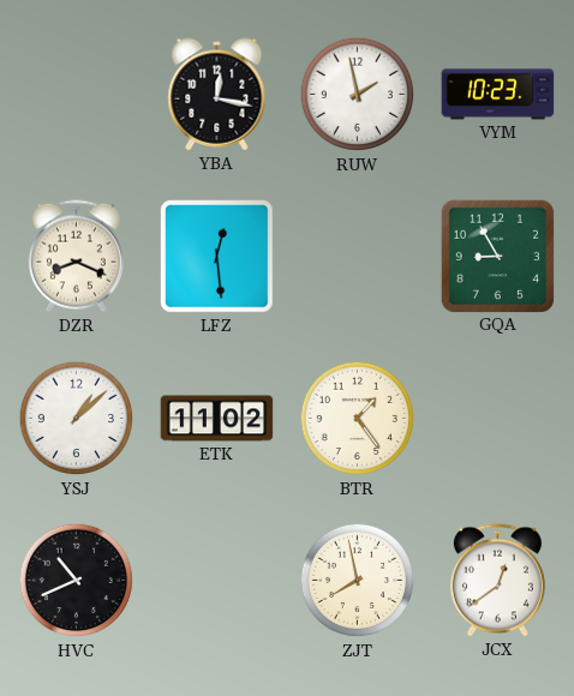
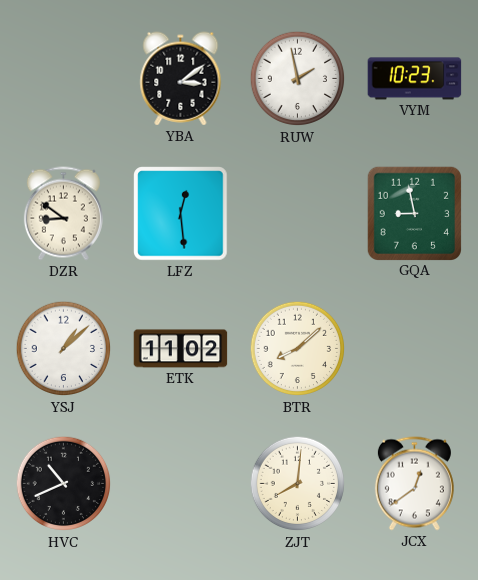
YBA: 12:17 -> 3:09
DZR: 8:19 -> 8:51
GQA: 8:55 -> 8:58
BTR: 1:24 -> 8:08
ZJT: 7:58 -> 8:01
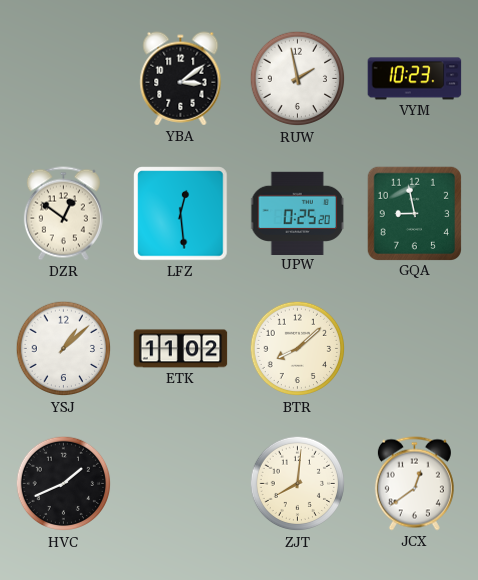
DZR: 8:51 -> 12:51
UPW: none -> 0:25
HVC: 10:41 -> 1:41
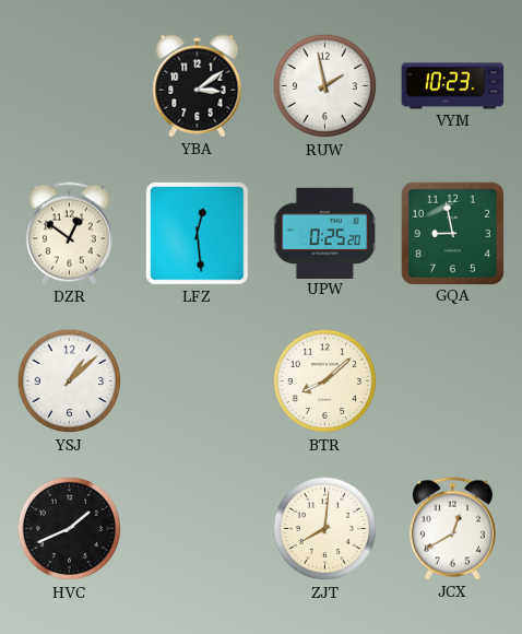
ETK: 11:02 -> none
JCX: 12:39 -> 12:40
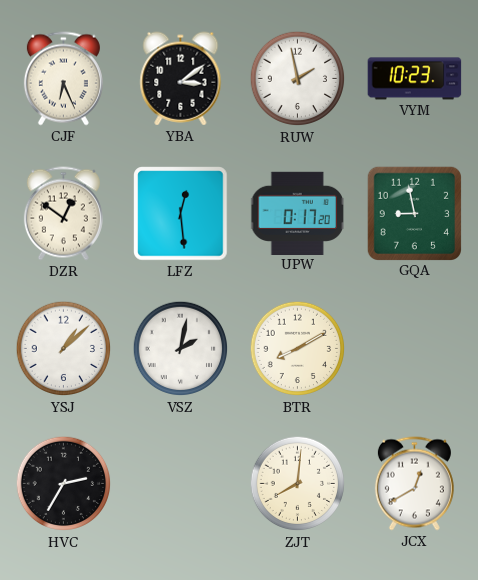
CJF: none -> 6:26
UPW: 0:25 -> 0:17
VSZ: none -> 2:02
BTR: 8:08 -> 8:10
HVC: 1:41 -> 2:35
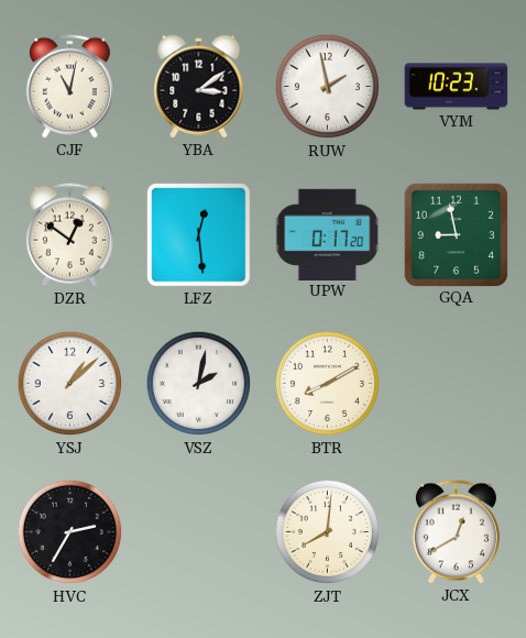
CJF: 6:26 -> 11:02
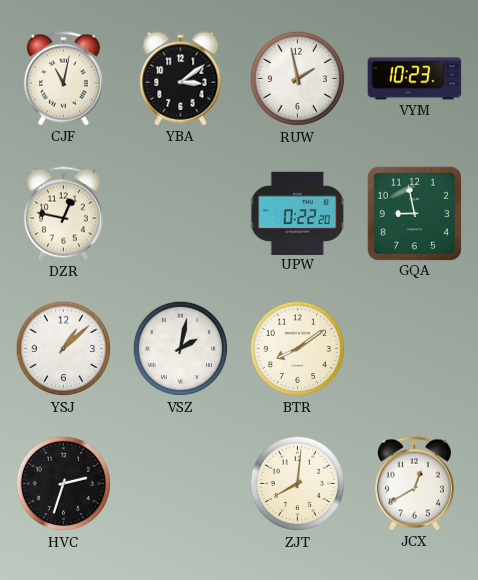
DZR: 12:51 -> 12:47
LFZ: 12:29 -> none
UPW: 0:17 -> 0:22
BTR: 8:10 -> 8:09
HVC: 2:35 -> 2:33
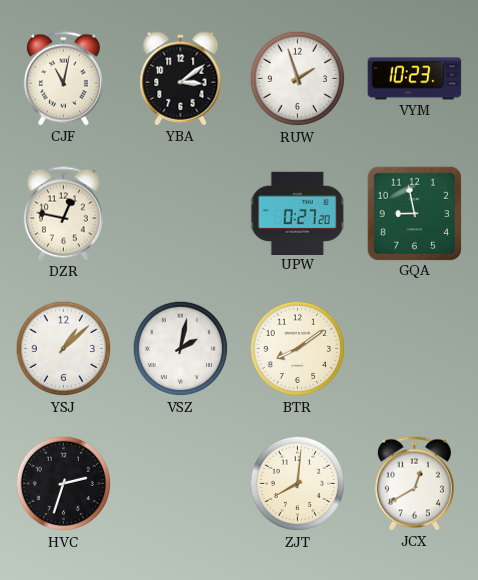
RUW: 1:58 -> 1:57
UPW: 0:22 -> 0:27
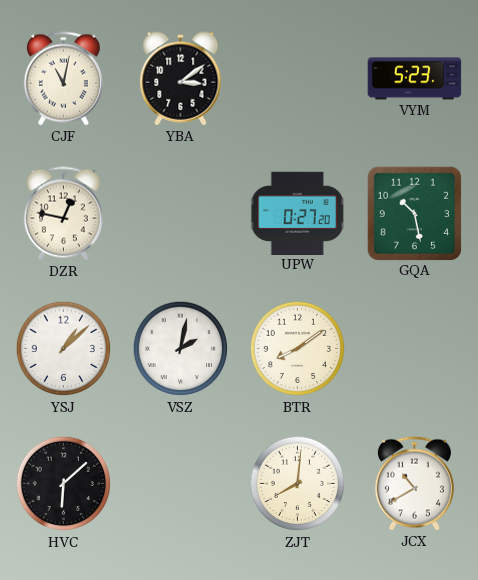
RUW: 1:57 -> none
VYM: 10:23 -> 5:23
GQA: 8:58 -> 10:28
HVC: 2:33 -> 6:08
JCX: 12:40 -> 10:40
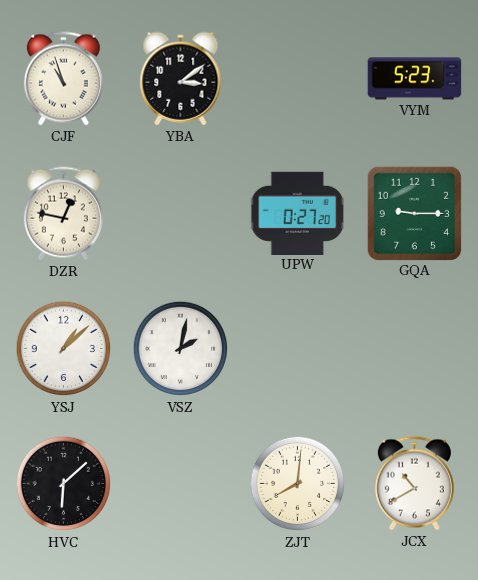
CJF: 11:02 -> 10:57
GQA: 10:28 -> 9:15
BTR: 8:09 -> none
